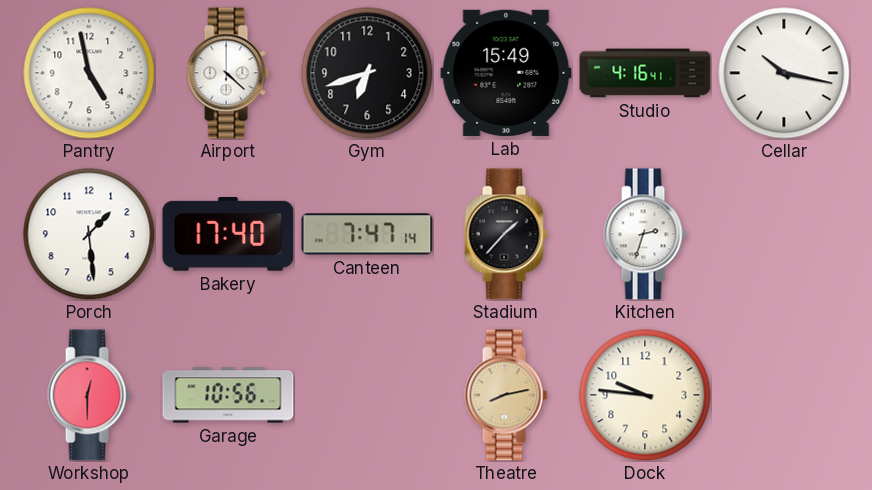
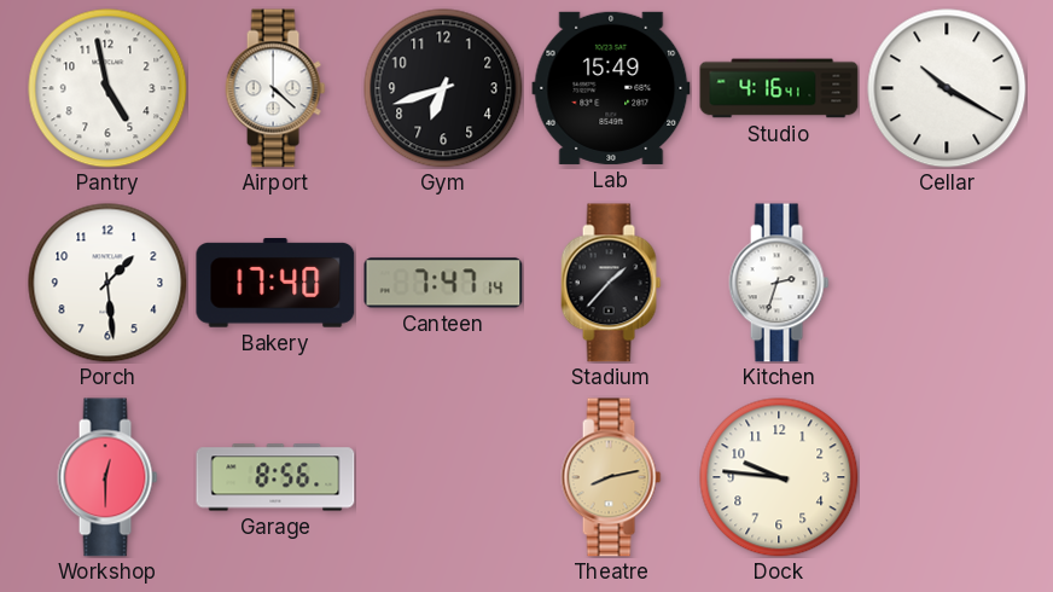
Cellar: 10:17 -> 10:20
Garage: 10:56 -> 8:56
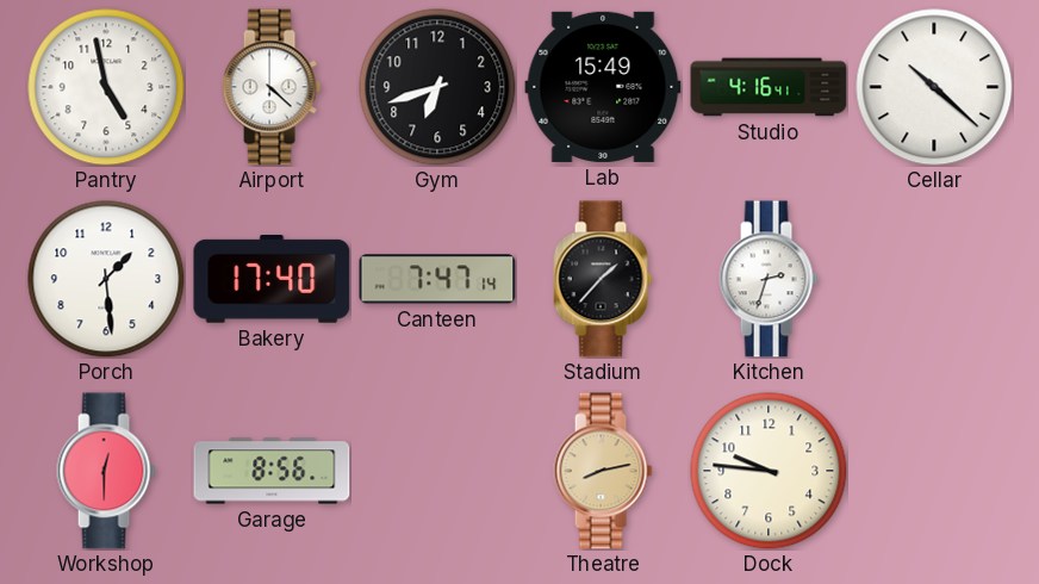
Cellar: 10:20 -> 10:22
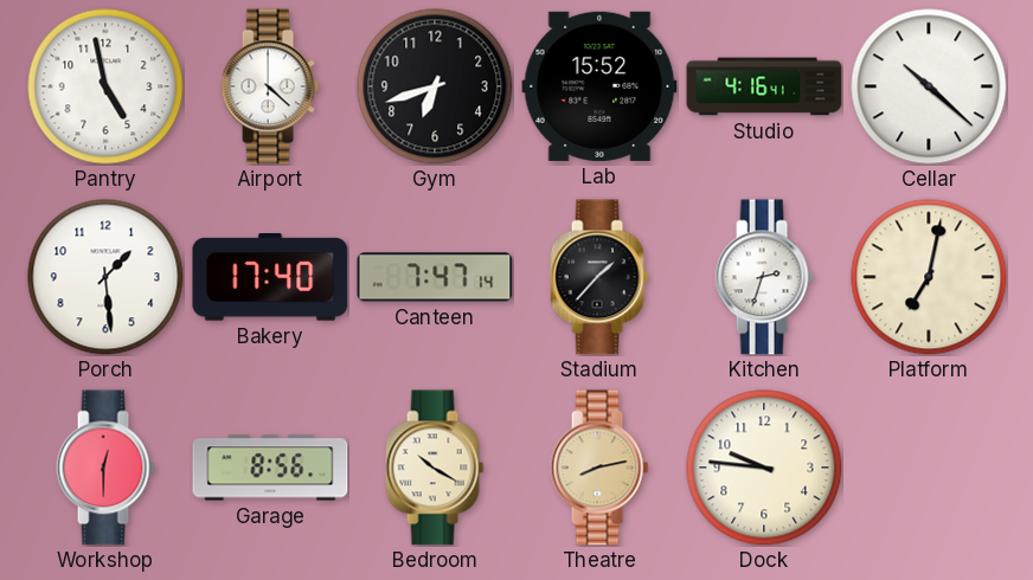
Lab: 15:49 -> 15:52
Platform: none -> 7:02
Bedroom: none -> 10:20
